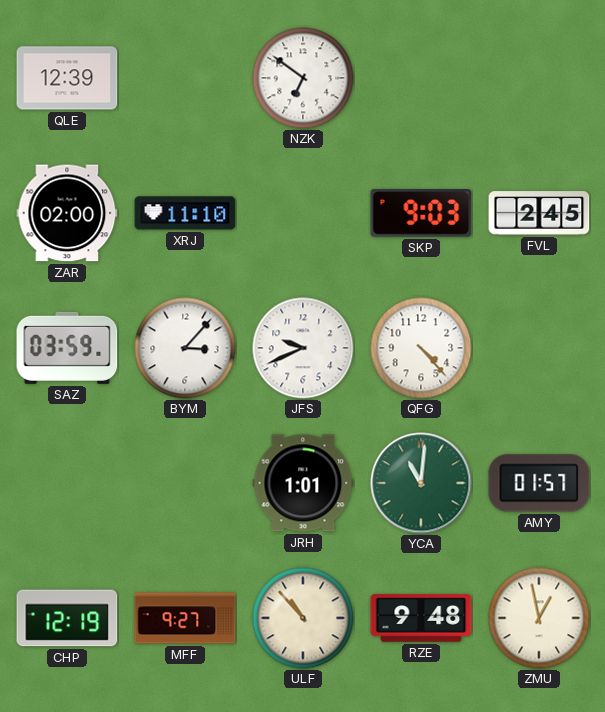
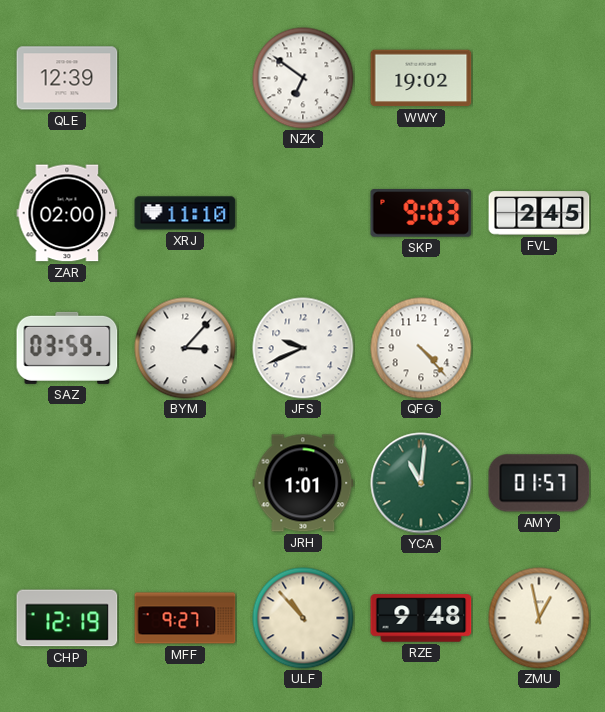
WWY: none -> 19:02
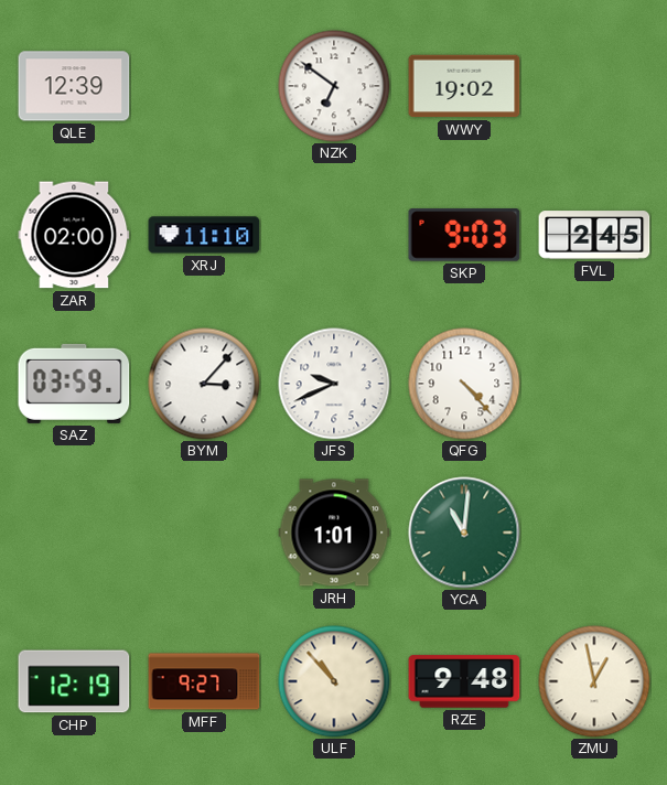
AMY: 01:57 -> none
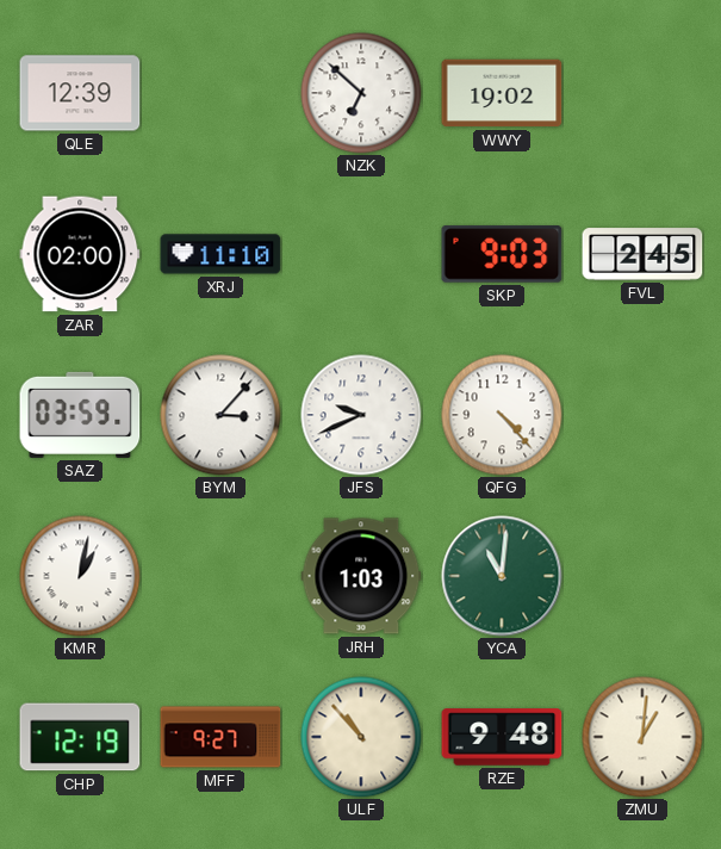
NZK: 6:51 -> 6:52
KMR: none -> 1:02
JRH: 1:01 -> 1:03
ZMU: 12:58 -> 1:01
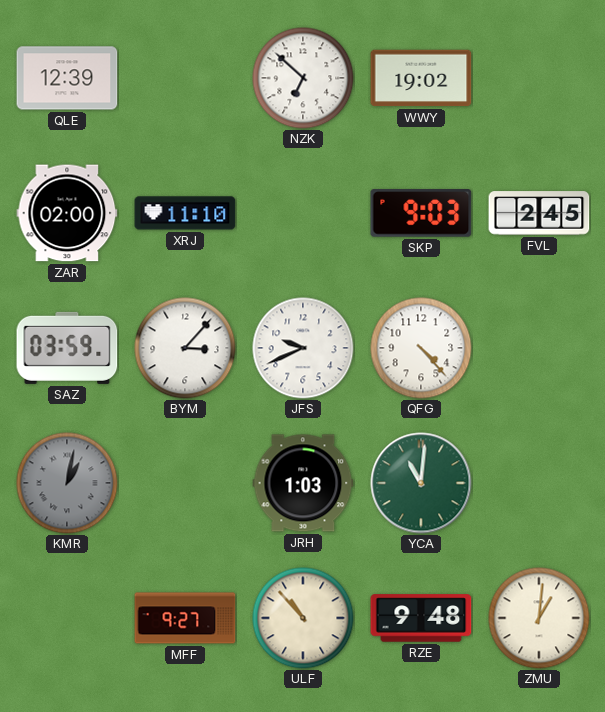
KMR dial: white -> grey
CHP: 12:19 -> none
